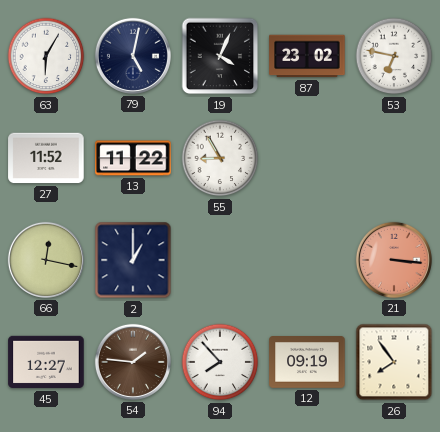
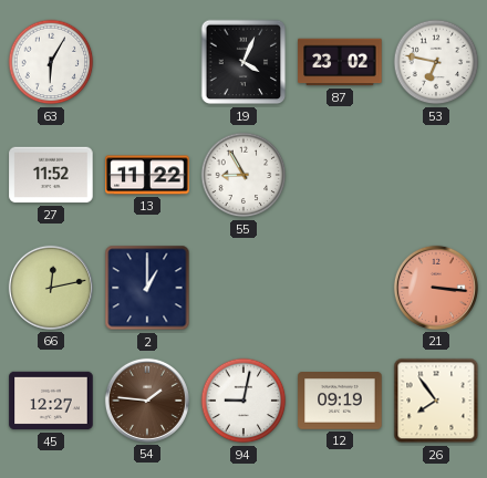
79: 5:02 -> none
66: 12:17 -> 12:13
94: 7:53 -> 9:02
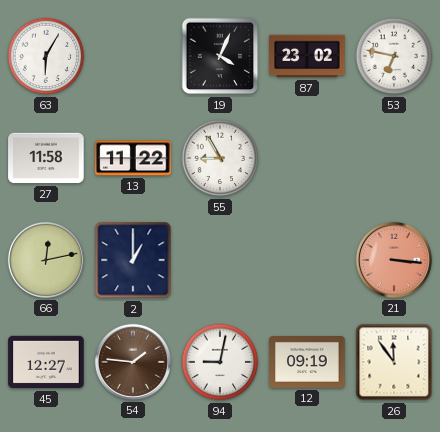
27: 11:52 -> 11:58
26: 7:54 -> 11:54
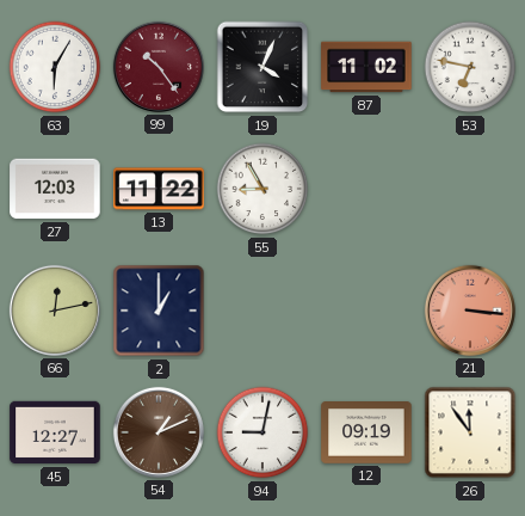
99: none -> 10:24
87: 23:02 -> 11:02
27: 11:58 -> 12:03
54: 1:46 -> 1:11
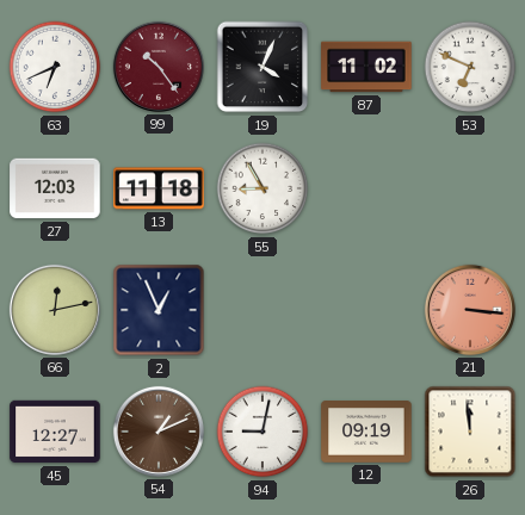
63: 6:05 -> 6:41
53: 6:47 -> 6:49
13: 11:22 -> 11:18
2: 1:00 -> 12:56
26: 11:54 -> 11:59
